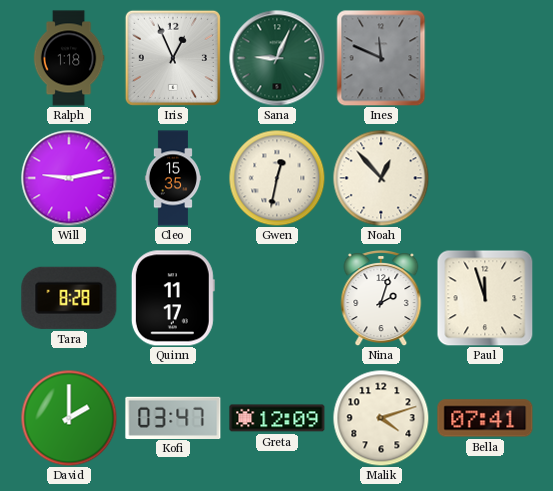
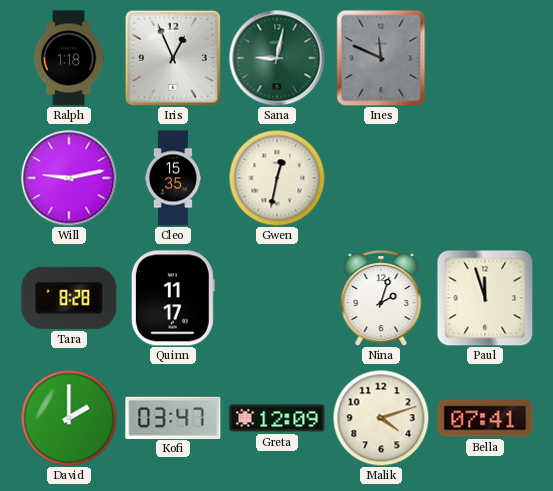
Sana: 9:04 -> 9:02
Noah: 12:53 -> none
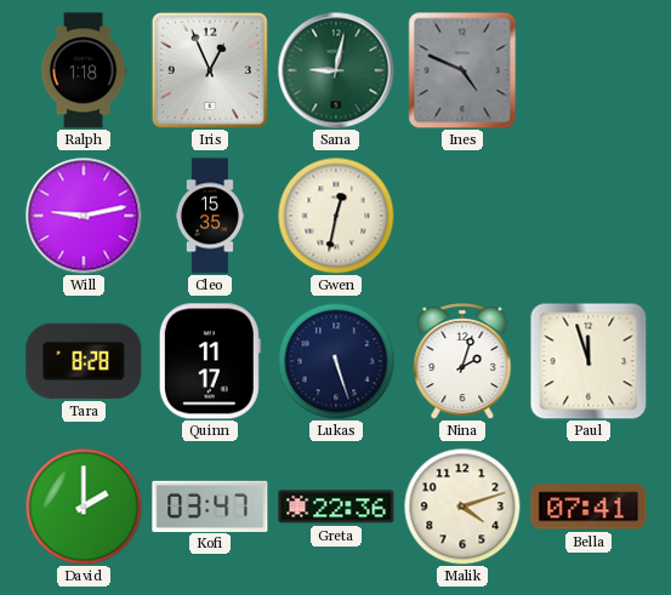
Ines: 11:49 -> 4:49
Lukas: none -> 5:27
Greta: 12:09 -> 22:36
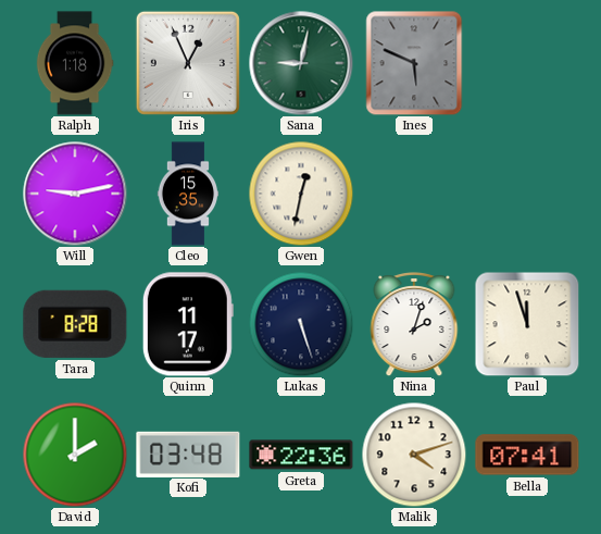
Ines: 4:49 -> 5:49
Kofi: 03:47 -> 03:48
